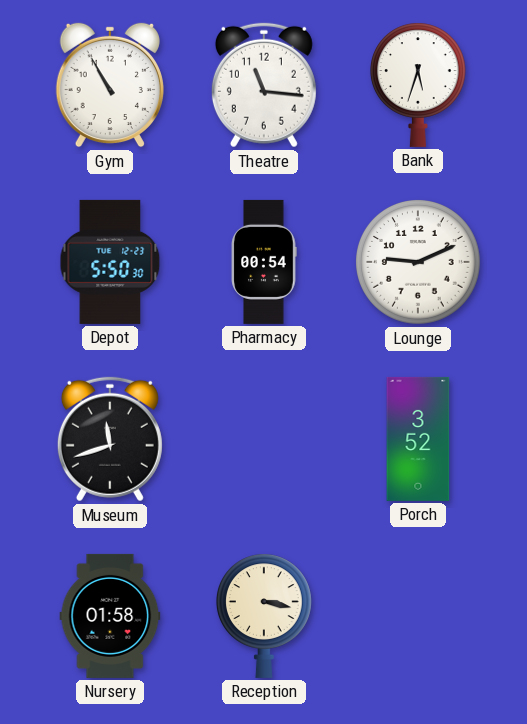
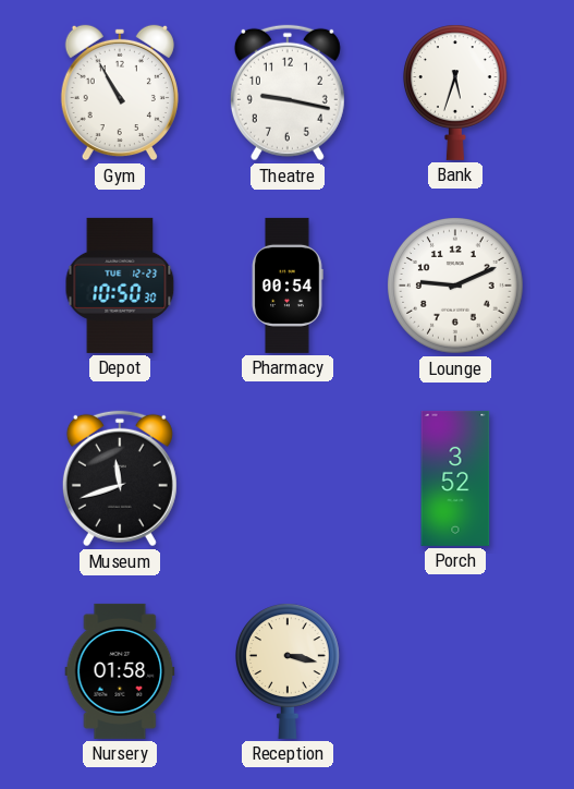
Theatre: 11:16 -> 9:17
Depot: 5:50 -> 10:50
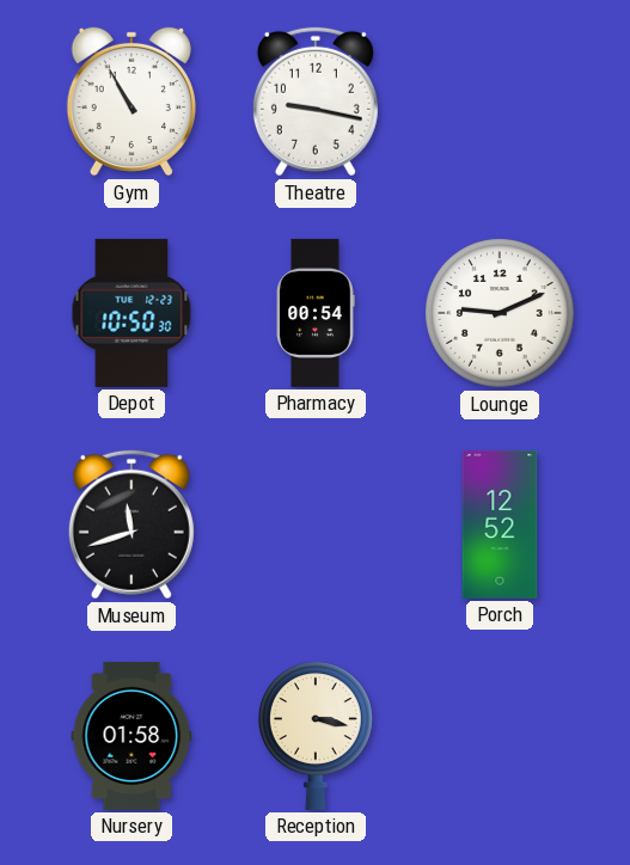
Bank: 5:33 -> none
Porch: 3:52 -> 12:52
